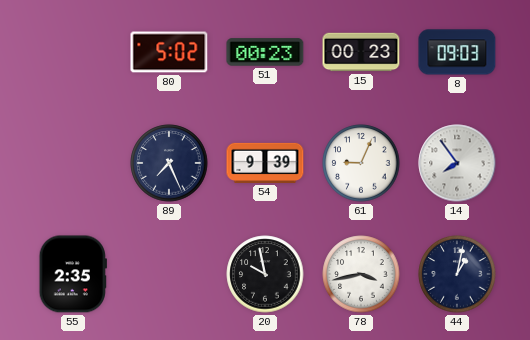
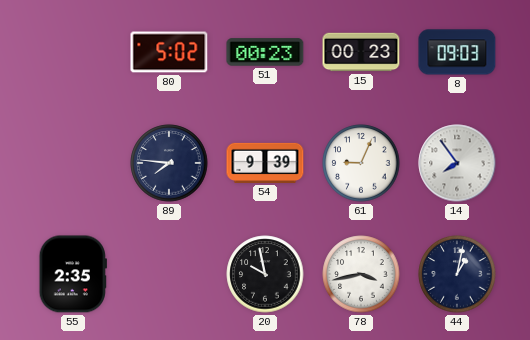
89: 7:26 -> 7:46
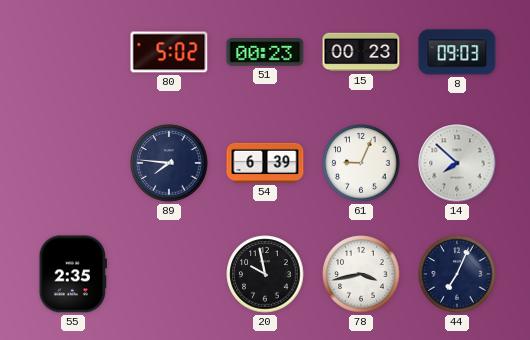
54: 9:39 -> 6:39
14: 7:54 -> 7:52
44: 1:02 -> 7:04
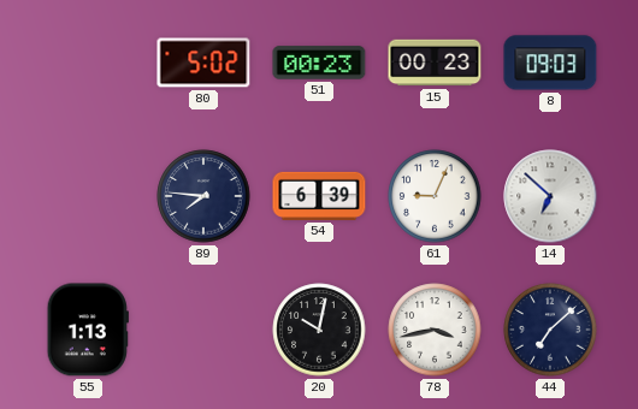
14: 7:52 -> 6:52
55: 2:35 -> 1:13
20: 9:58 -> 10:02
44: 7:04 -> 7:08
